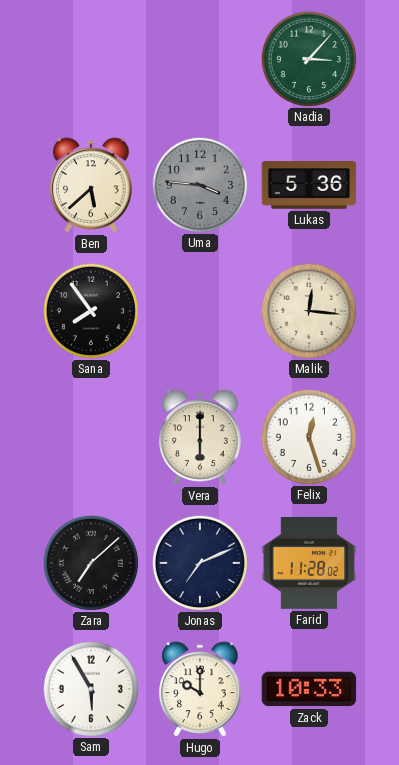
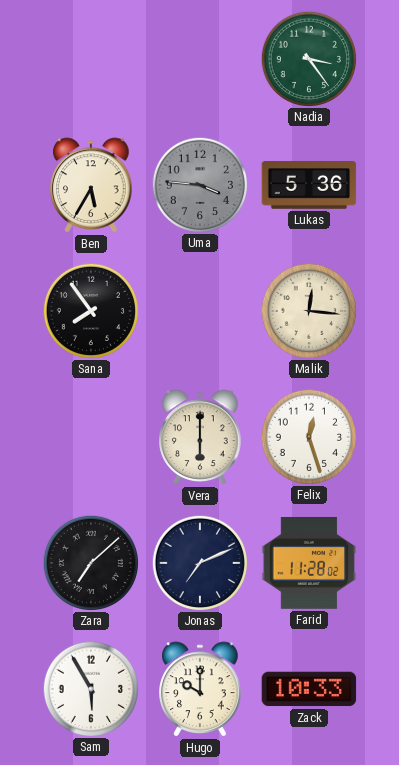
Nadia: 3:07 -> 3:24
Ben: 5:38 -> 5:35
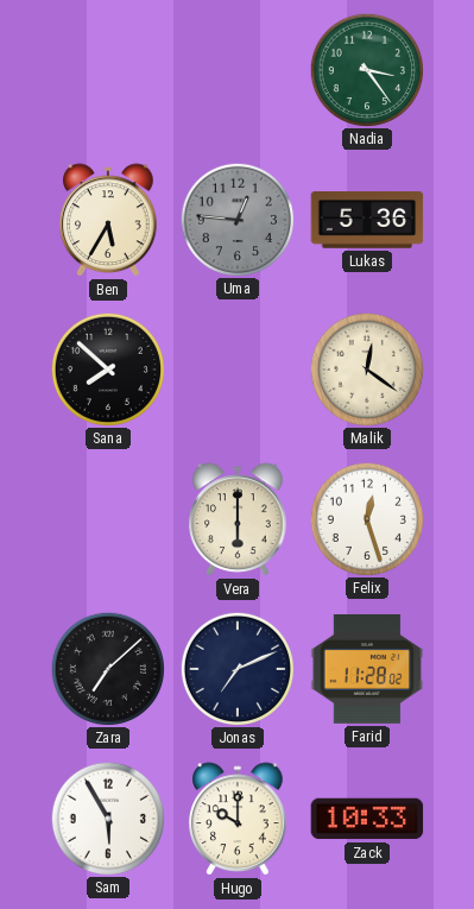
Uma: 3:46 -> 12:46
Sana: 7:54 -> 7:52
Malik: 12:16 -> 12:21
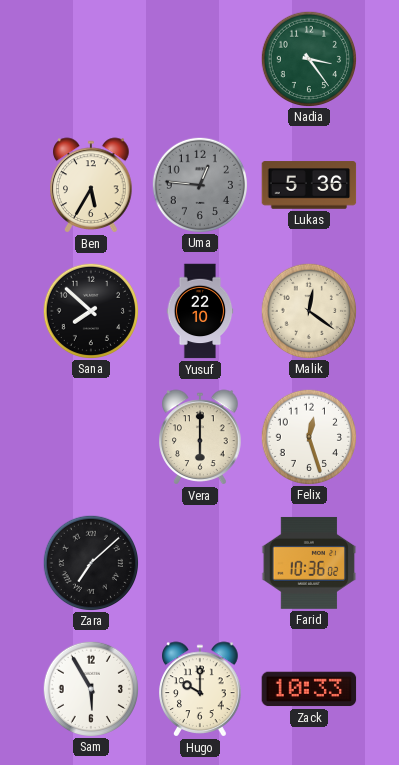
Yusuf: none -> 22:10
Jonas: 7:11 -> none
Farid: 11:28 -> 10:36
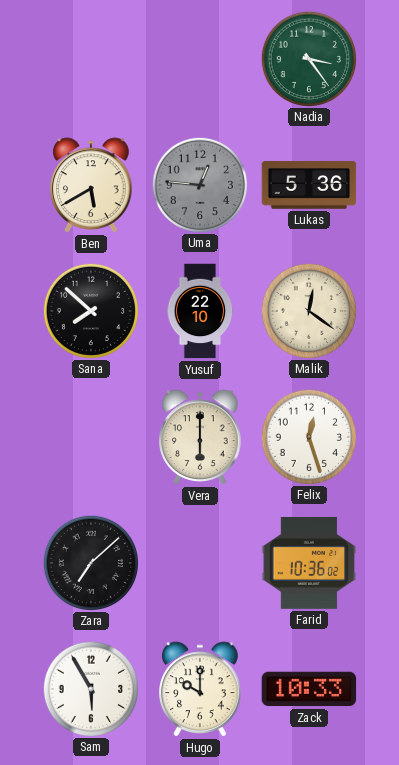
Ben: 5:35 -> 5:40
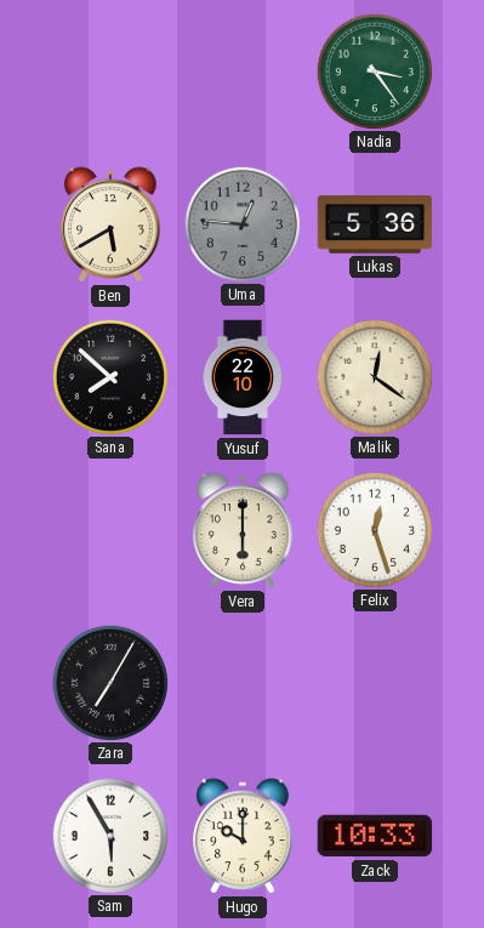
Zara: 7:08 -> 7:05
Farid: 10:36 -> none
